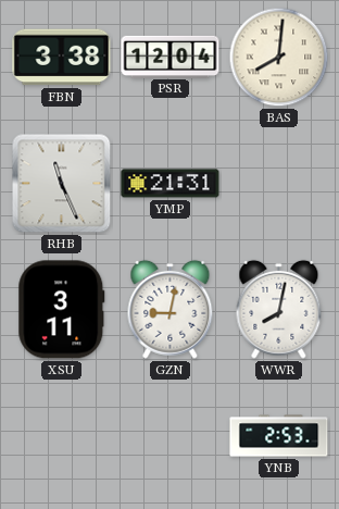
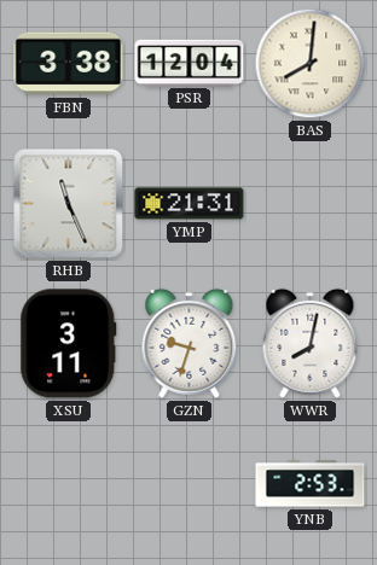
GZN: 9:02 -> 9:33
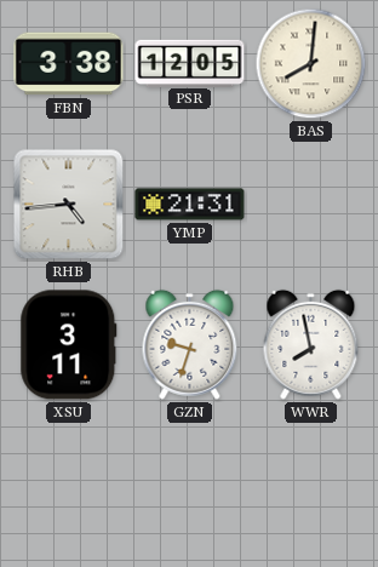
PSR: 12:04 -> 12:05
RHB: 11:26 -> 4:44
WWR: 8:02 -> 7:58
YNB: 2:53 -> none
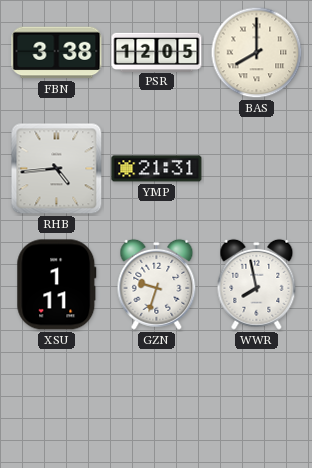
BAS: 8:01 -> 8:00
XSU: 3:11 -> 1:11
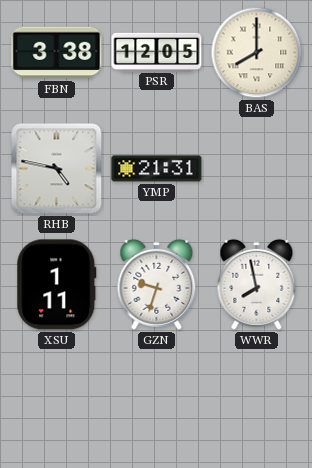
RHB: 4:44 -> 4:47
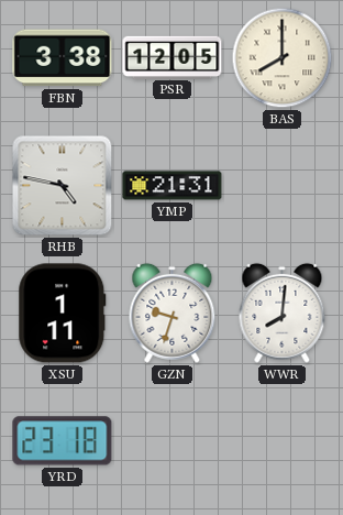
WWR: 7:58 -> 8:01
YRD: none -> 23:18
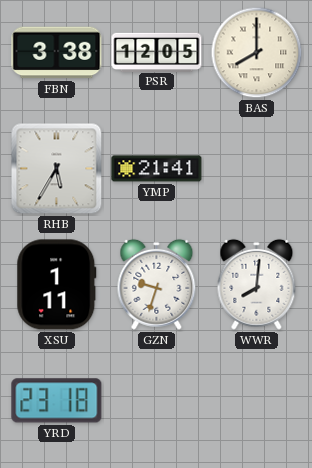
RHB: 4:47 -> 5:35
YMP: 21:31 -> 21:41
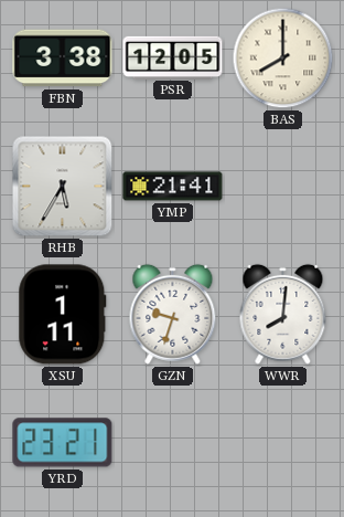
YRD: 23:18 -> 23:21
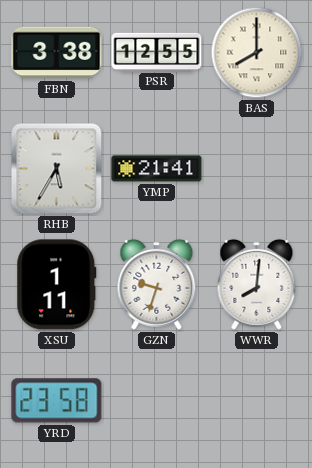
PSR: 12:05 -> 12:55
YRD: 23:21 -> 23:58
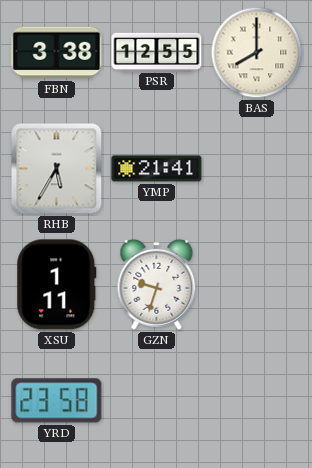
WWR: 8:01 -> none
